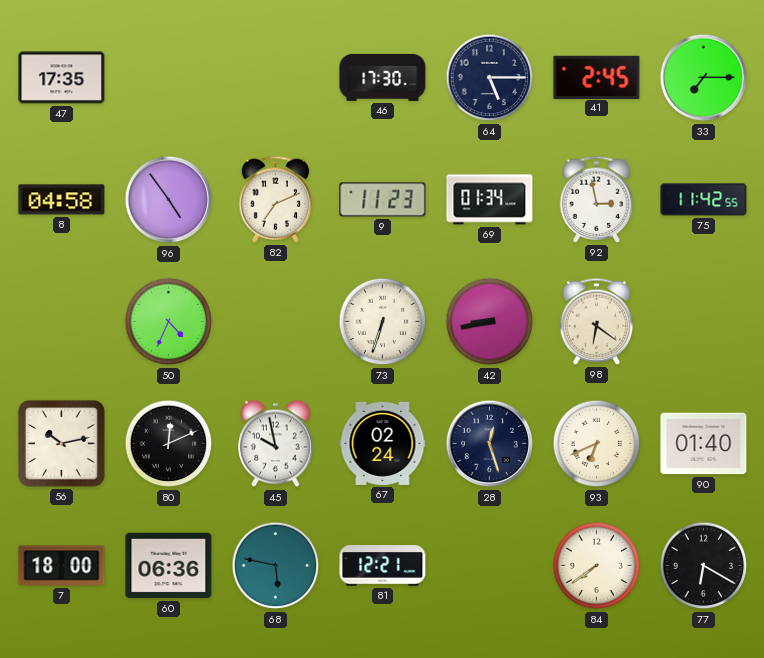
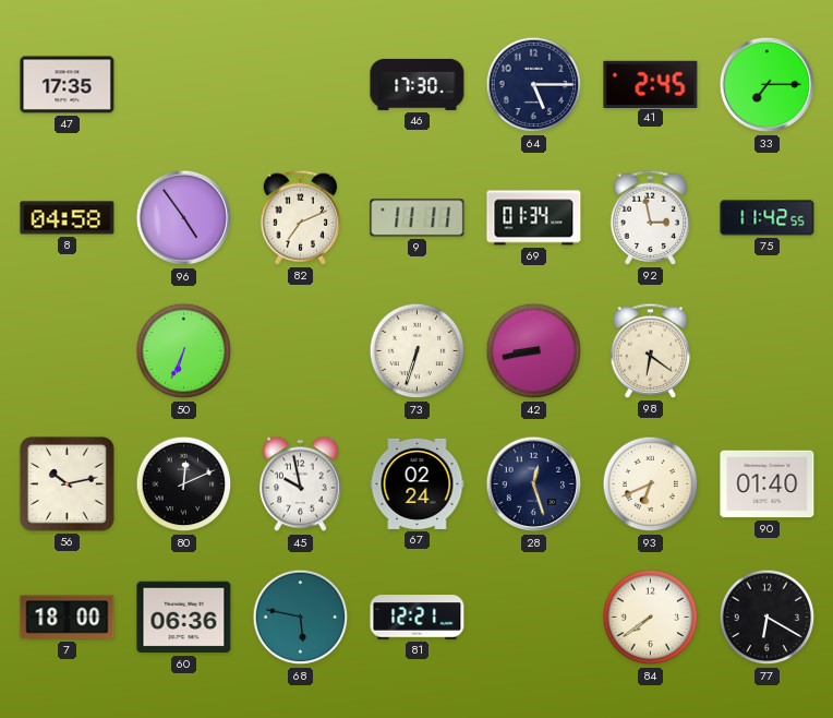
9: 11:23 -> 11:11
50: 4:34 -> 6:34
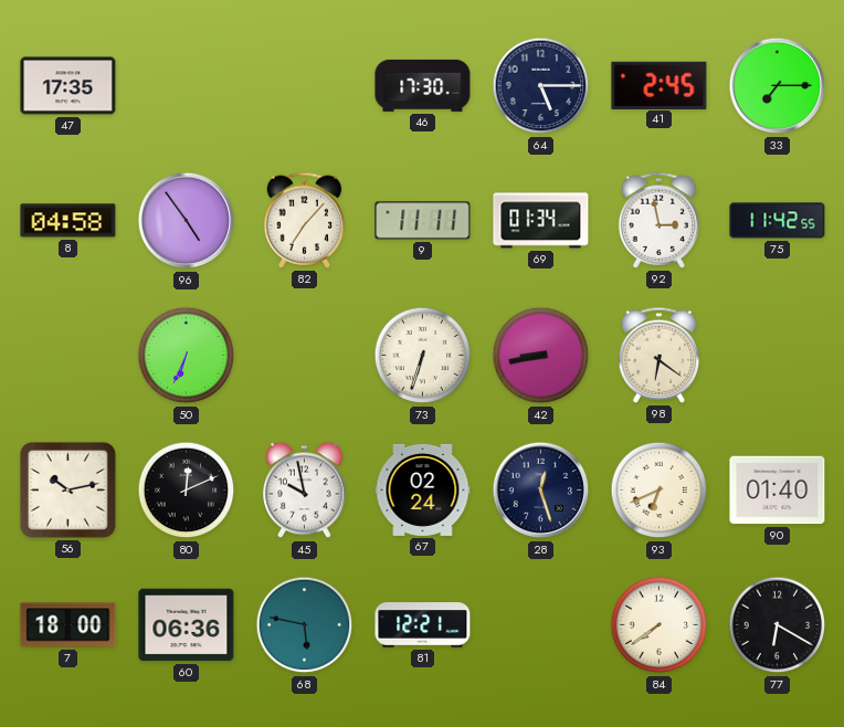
82: 7:11 -> 7:07
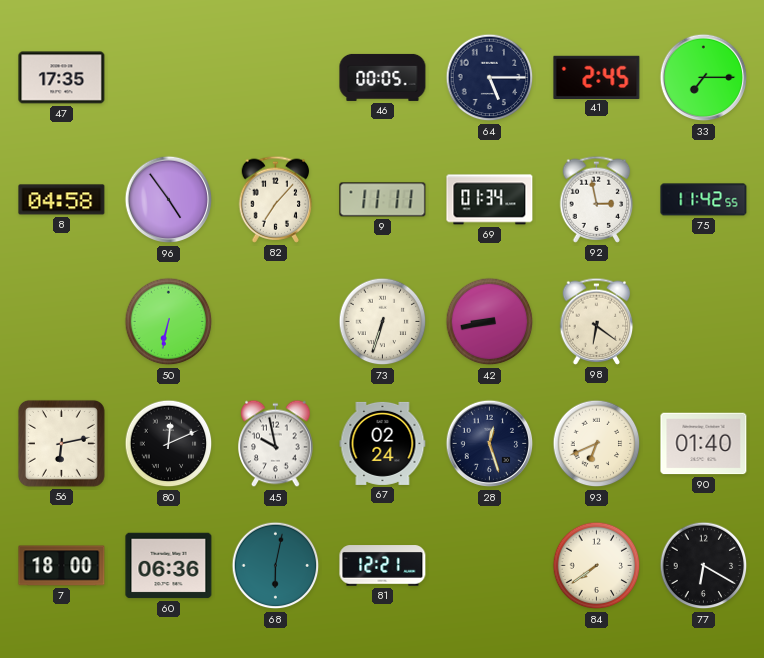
46: 17:30 -> 00:05
50: 6:34 -> 6:32
56: 10:13 -> 6:13
68: 5:47 -> 6:02
